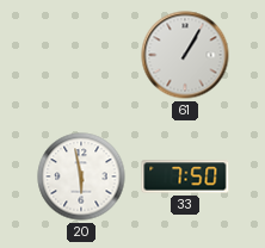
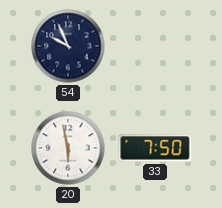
54: none -> 9:56
61: 1:05 -> none
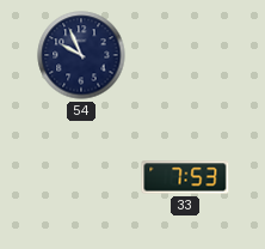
20: 5:58 -> none
33: 7:50 -> 7:53
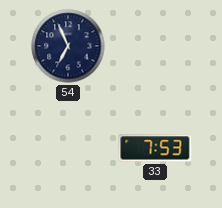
54: 9:56 -> 6:56
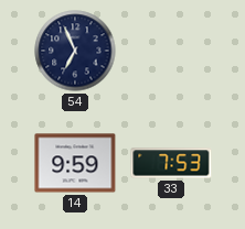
14: none -> 9:59
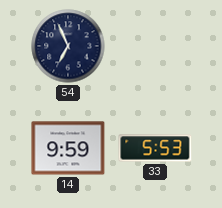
33: 7:53 -> 5:53
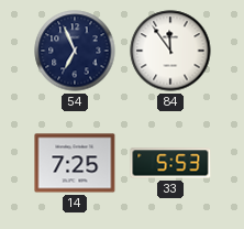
84: none -> 11:54
14: 9:59 -> 7:25
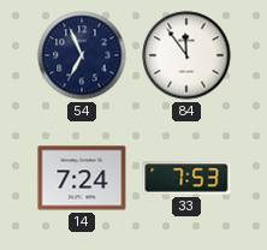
14: 7:25 -> 7:24
33: 5:53 -> 7:53
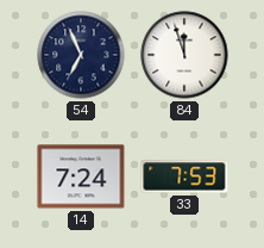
84: 11:54 -> 11:57
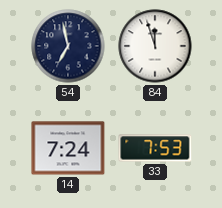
54: 6:56 -> 6:58
